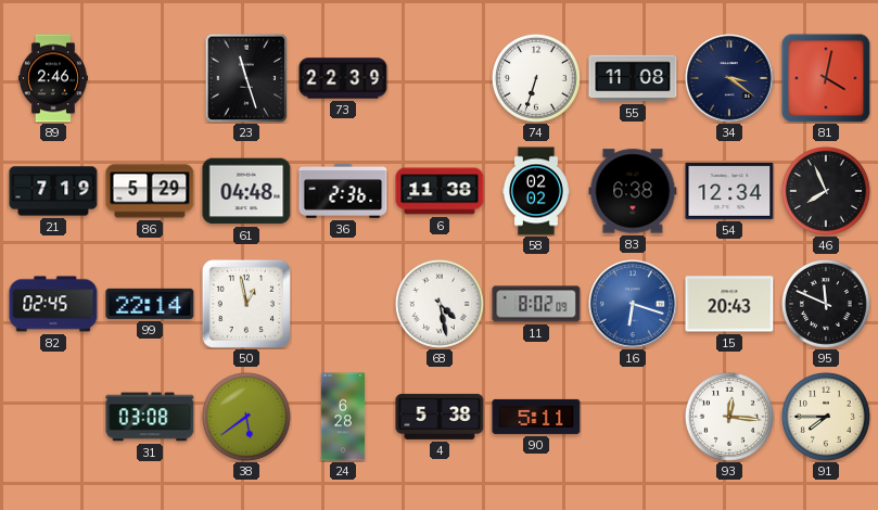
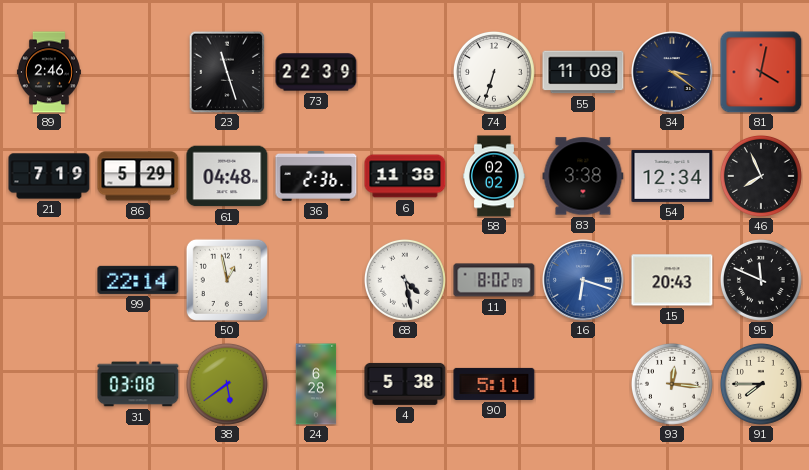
83: 6:38 -> 3:38
82: 02:45 -> none
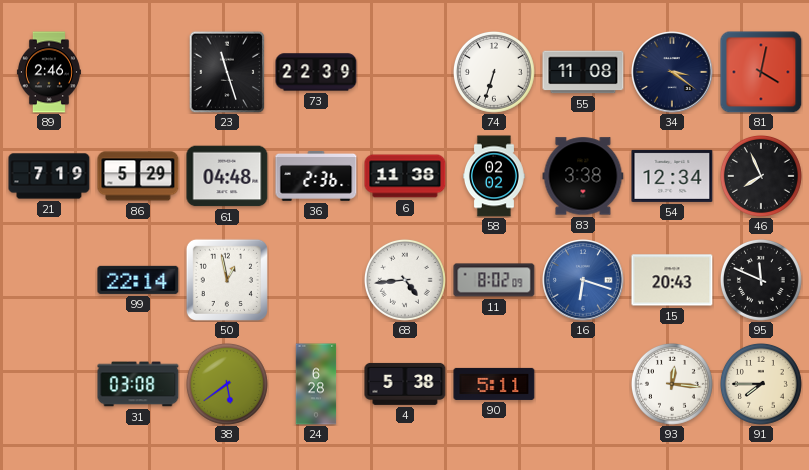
68: 4:28 -> 4:44
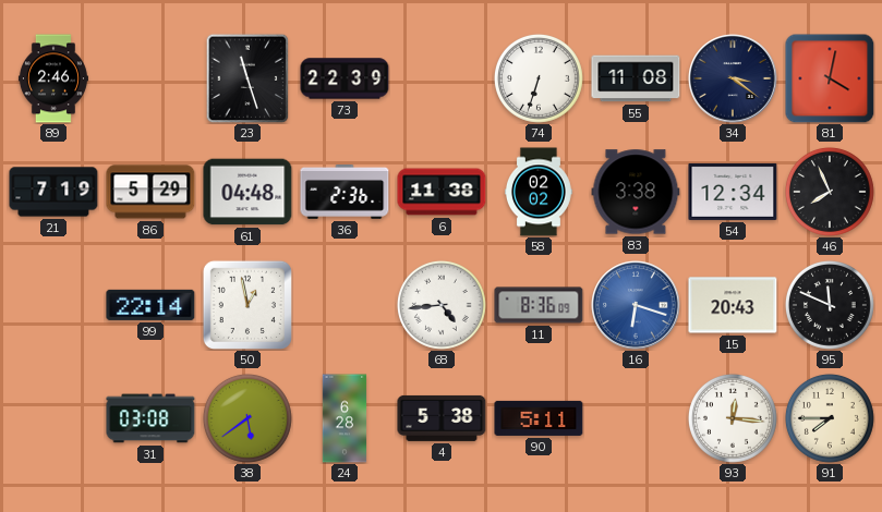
11: 8:02 -> 8:36
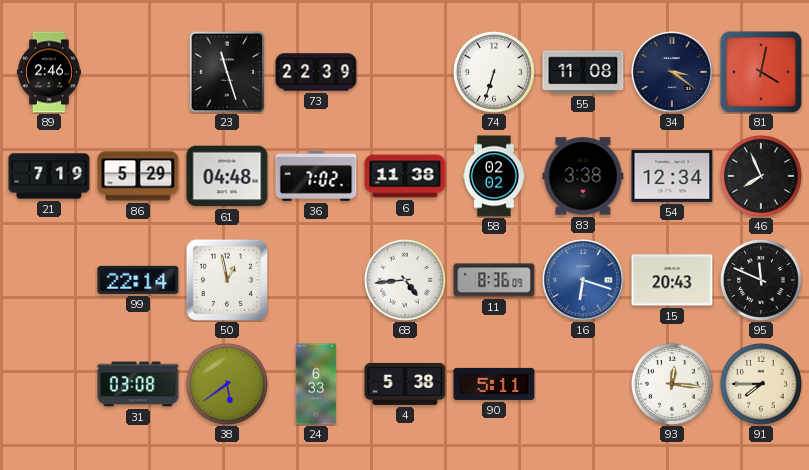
36: 2:36 -> 7:02
24: 6:28 -> 6:33
